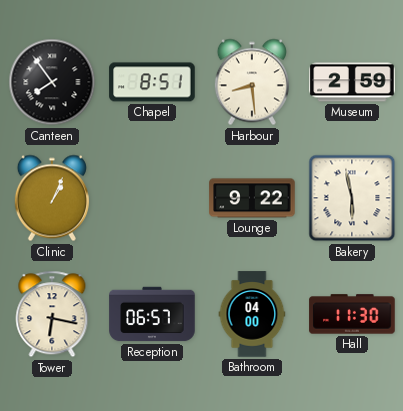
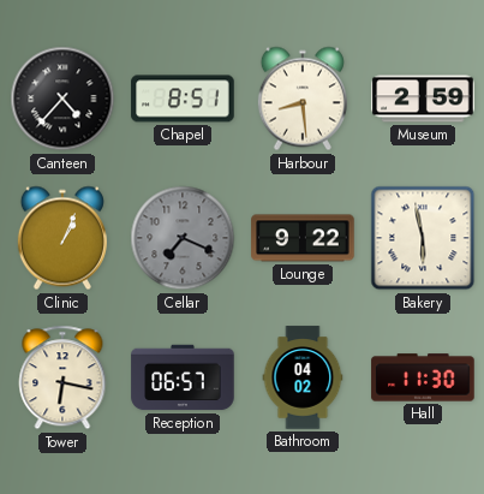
Canteen: 7:54 -> 4:37
Cellar: none -> 7:19
Bathroom: 04:00 -> 04:02
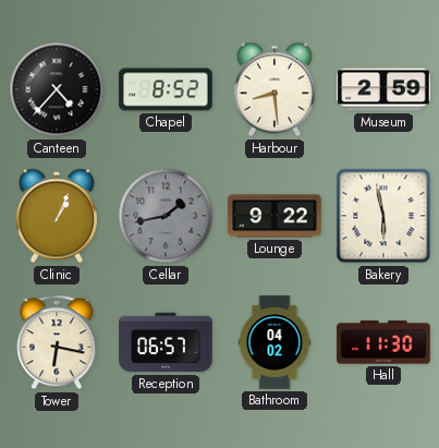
Chapel: 8:51 -> 8:52
Cellar: 7:19 -> 1:43
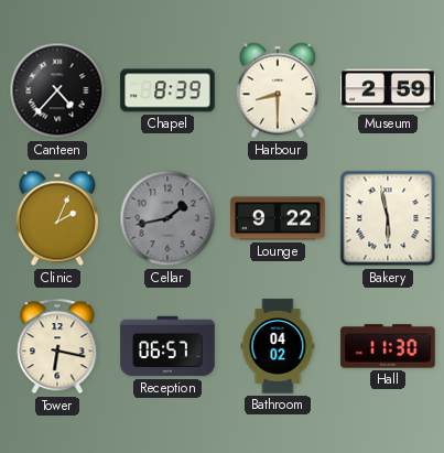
Chapel: 8:52 -> 8:39
Harbour: 8:29 -> 8:30
Clinic: 1:04 -> 2:04
